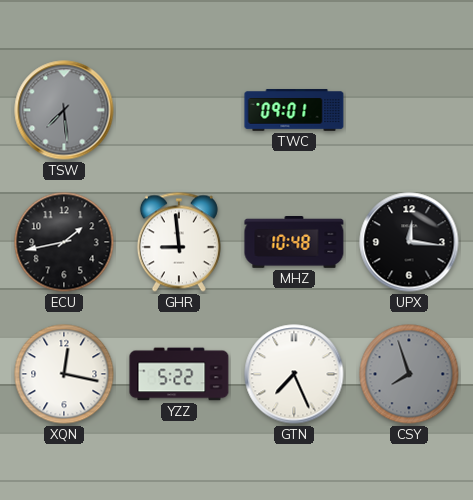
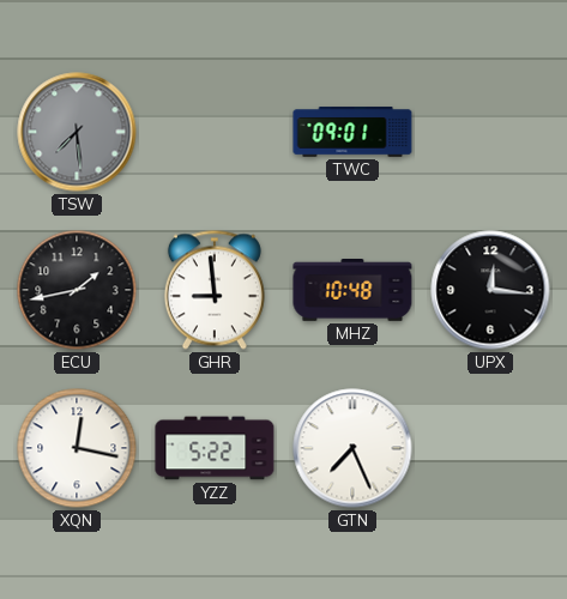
CSY: 7:57 -> none
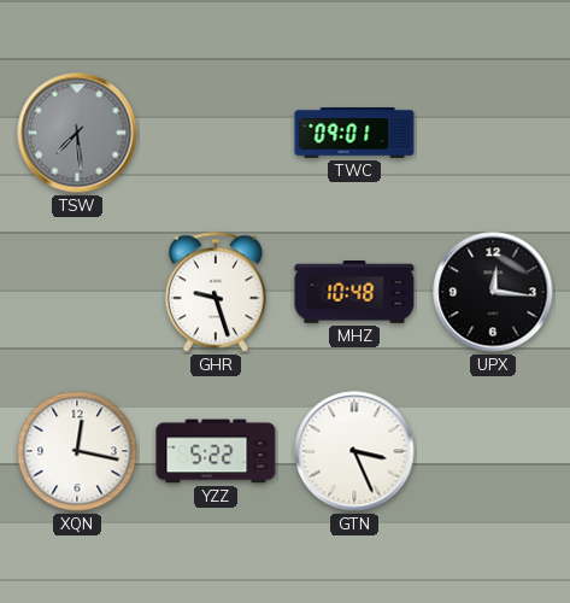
ECU: 1:43 -> none
GHR: 8:59 -> 9:27
GTN: 7:26 -> 3:26
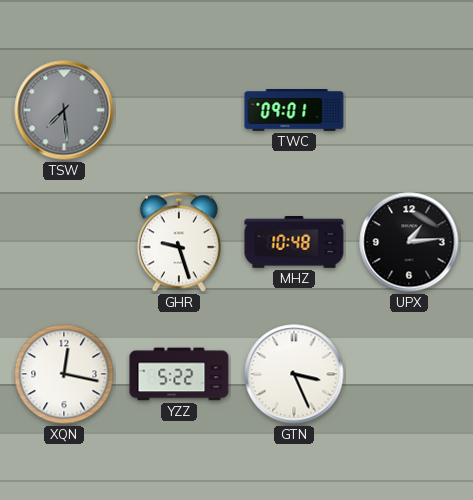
UPX: 12:16 -> 1:14
